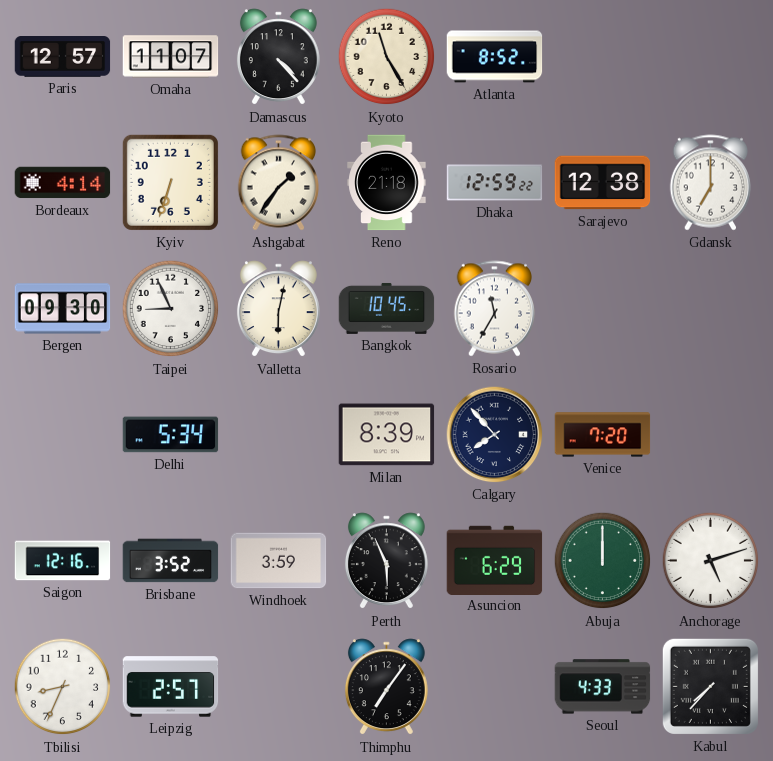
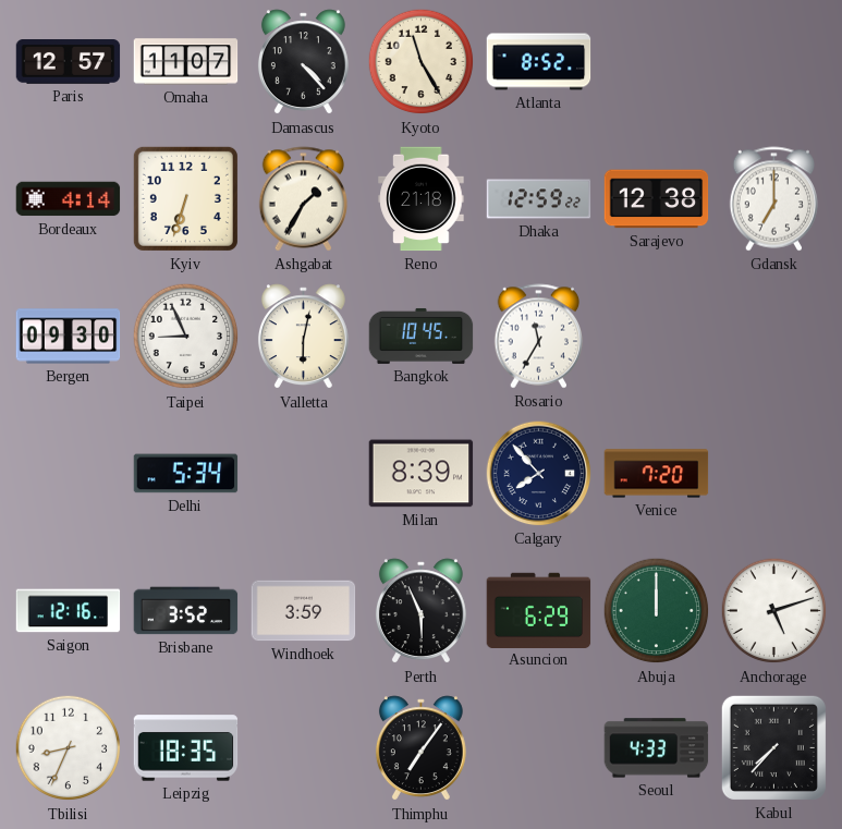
Ashgabat: 1:36 -> 1:35
Leipzig: 2:57 -> 18:35
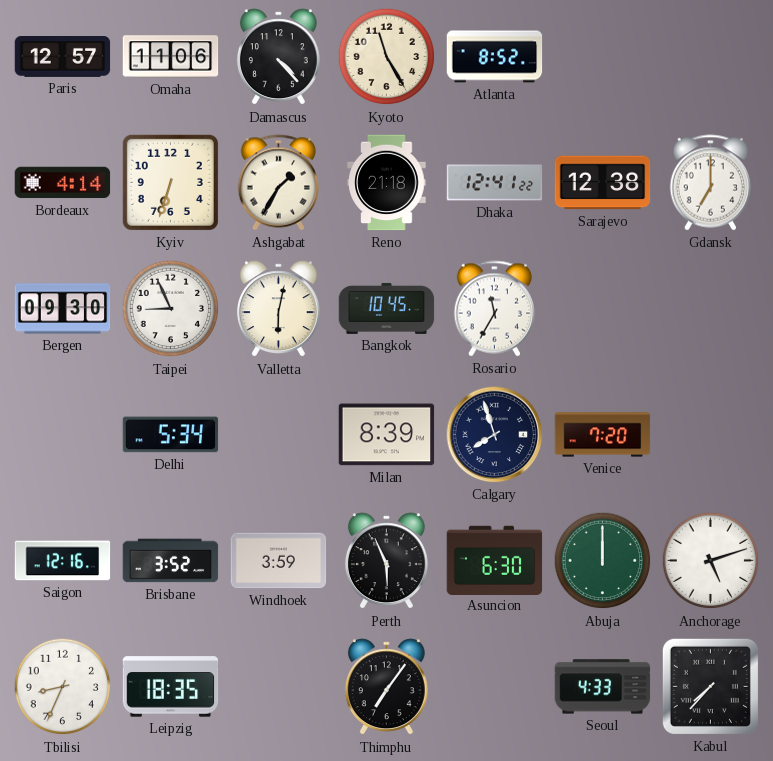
Omaha: 11:07 -> 11:06
Dhaka: 12:59 -> 12:41
Calgary: 7:53 -> 7:57
Asuncion: 6:29 -> 6:30
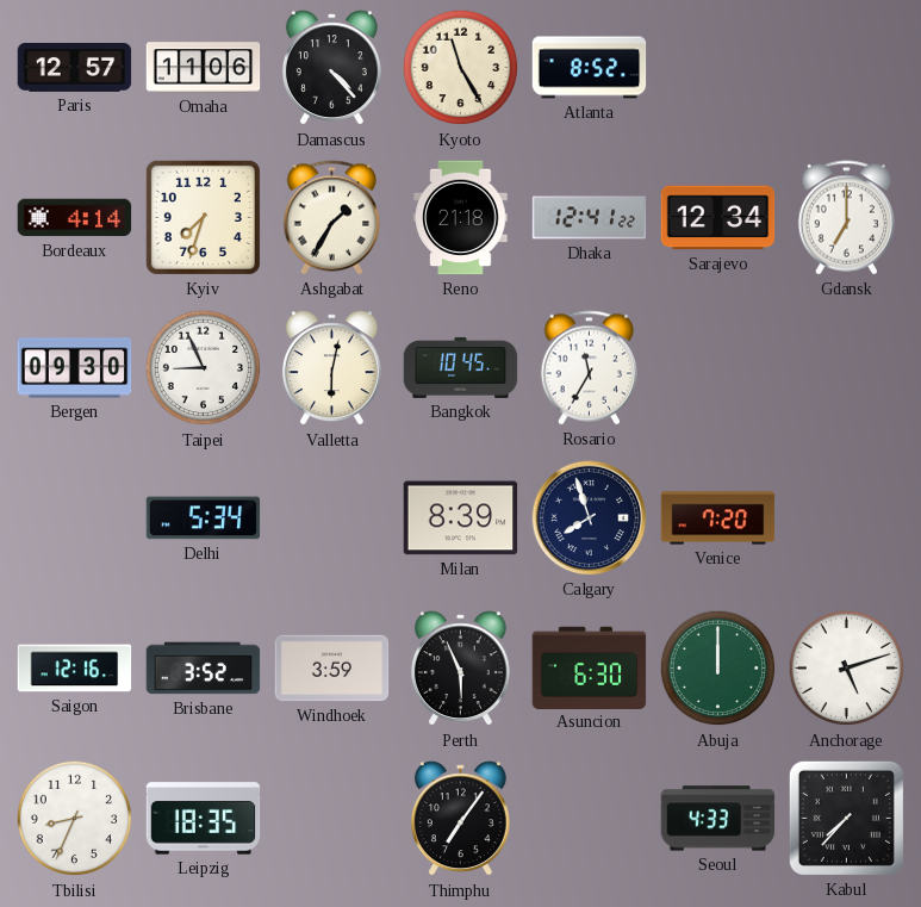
Kyiv: 6:33 -> 7:33
Sarajevo: 12:38 -> 12:34
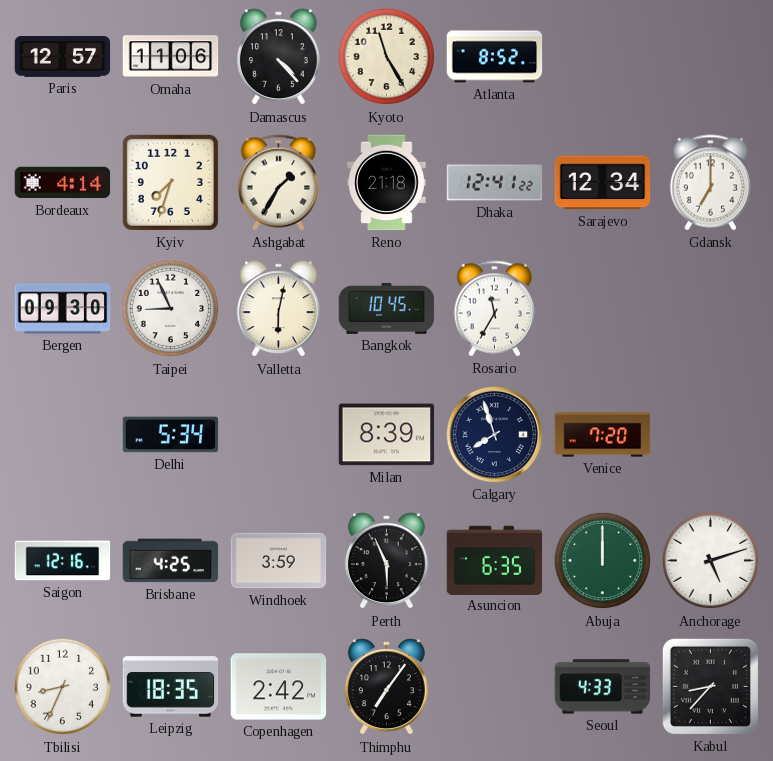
Brisbane: 3:52 -> 4:25
Asuncion: 6:30 -> 6:35
Copenhagen: none -> 2:42
Kabul: 7:37 -> 8:37
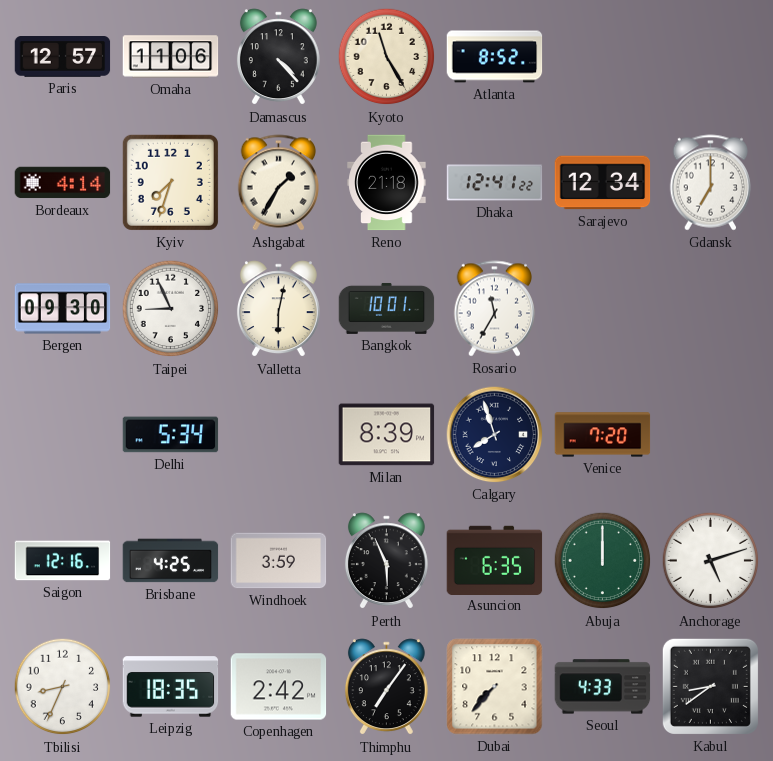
Bangkok: 10:45 -> 10:01
Dubai: none -> 7:37
Kabul: 8:37 -> 8:39
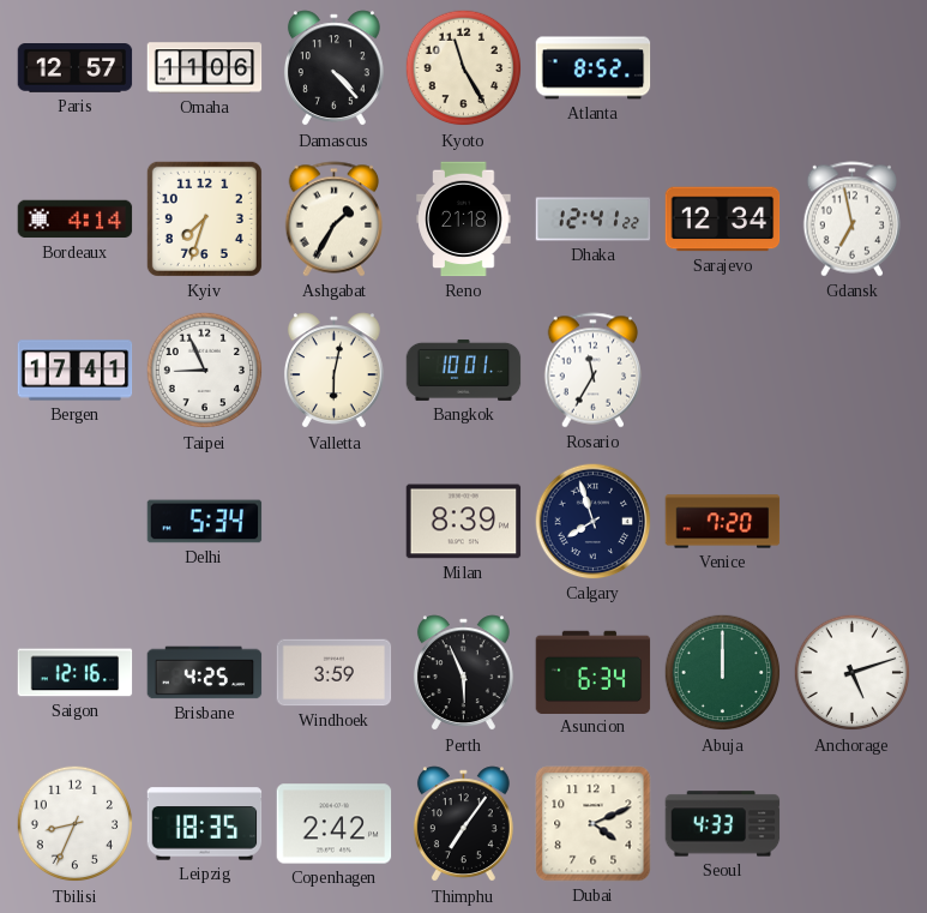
Gdansk: 7:00 -> 6:58
Bergen: 09:30 -> 17:41
Asuncion: 6:35 -> 6:34
Dubai: 7:37 -> 4:11
Kabul: 8:39 -> none
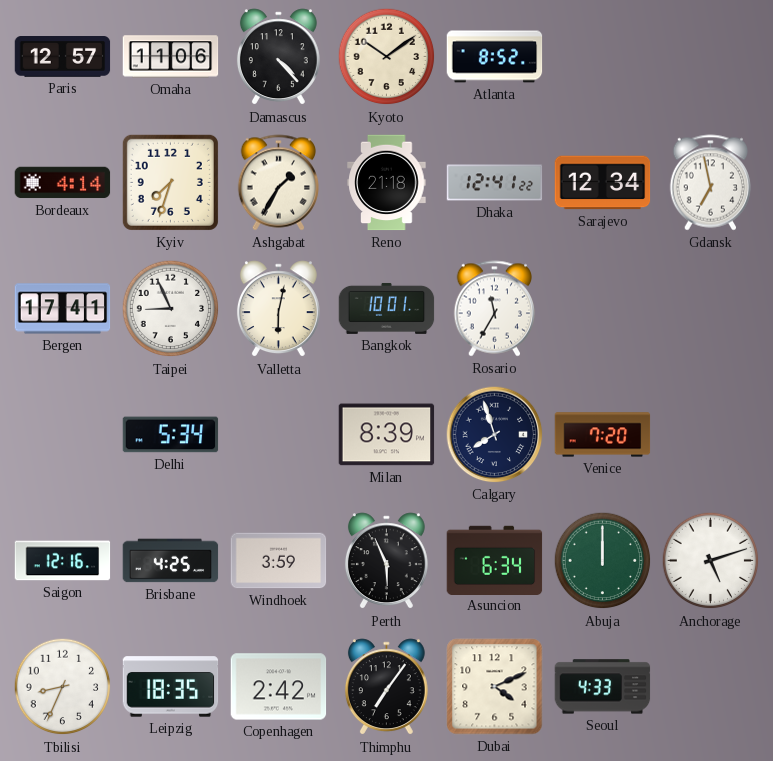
Kyoto: 11:25 -> 10:09
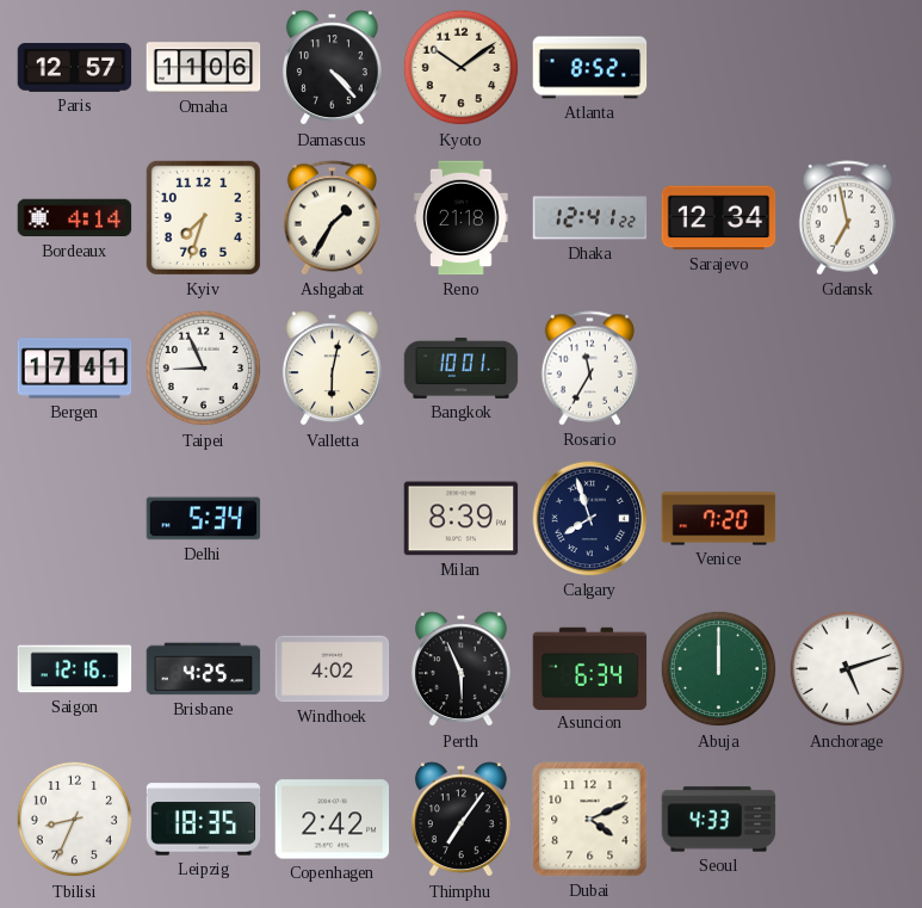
Windhoek: 3:59 -> 4:02
